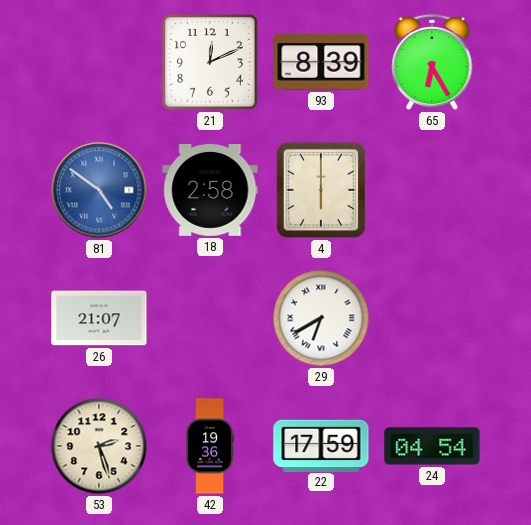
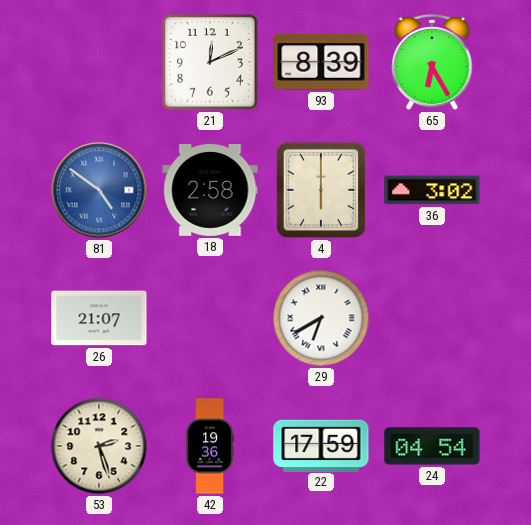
36: none -> 3:02
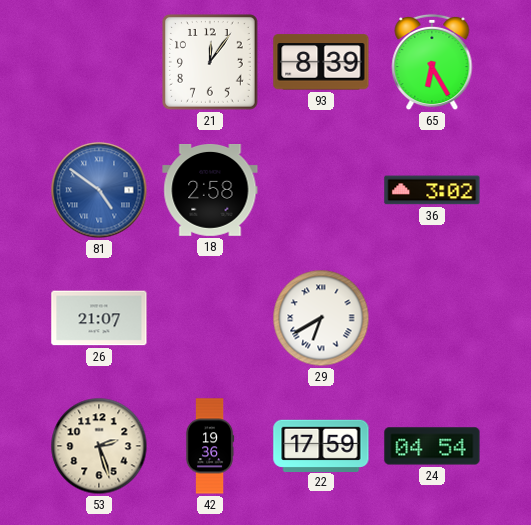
21: 12:11 -> 12:06
4: 6:00 -> none
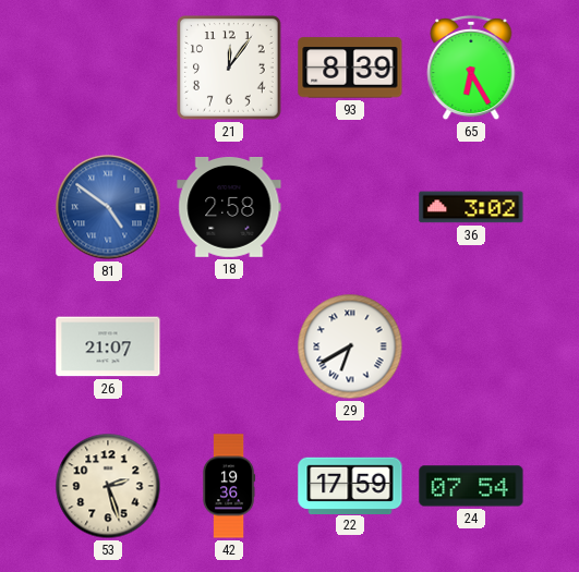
24: 04:54 -> 07:54
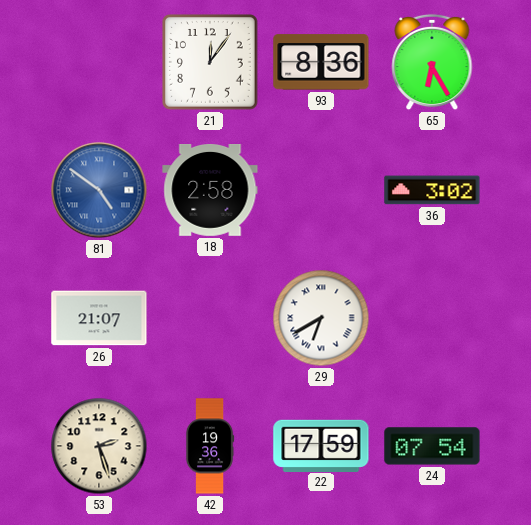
93: 8:39 -> 8:36
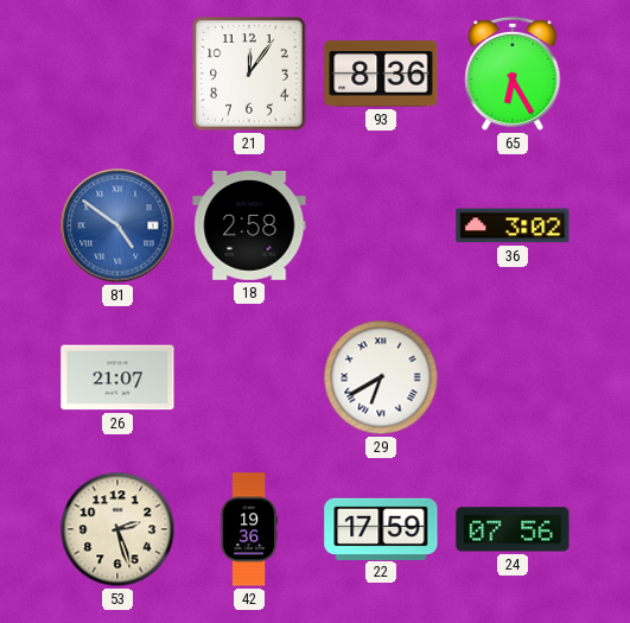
24: 07:54 -> 07:56
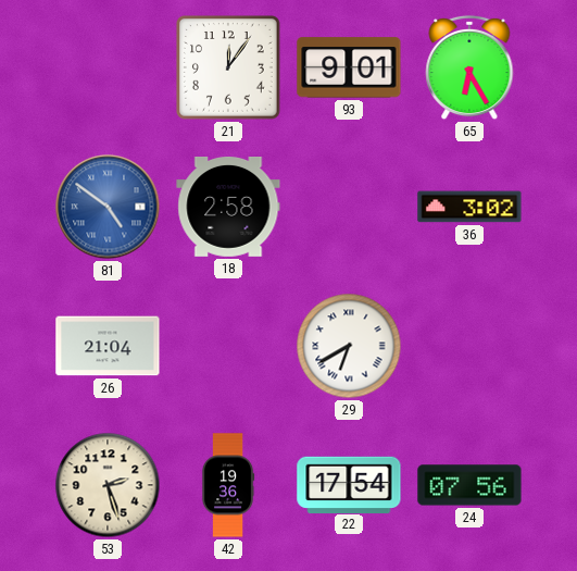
93: 8:36 -> 9:01
26: 21:07 -> 21:04
22: 17:59 -> 17:54
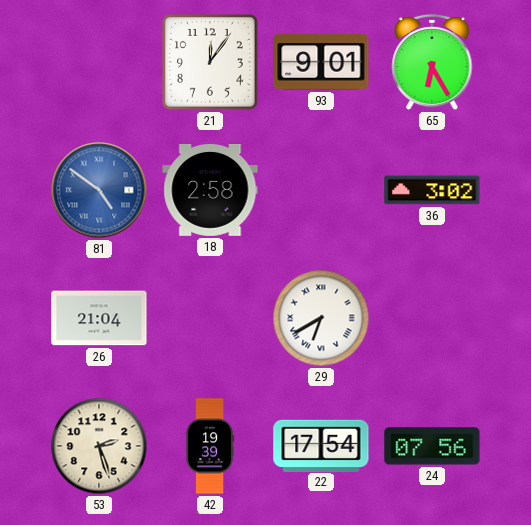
42: 19:36 -> 19:39
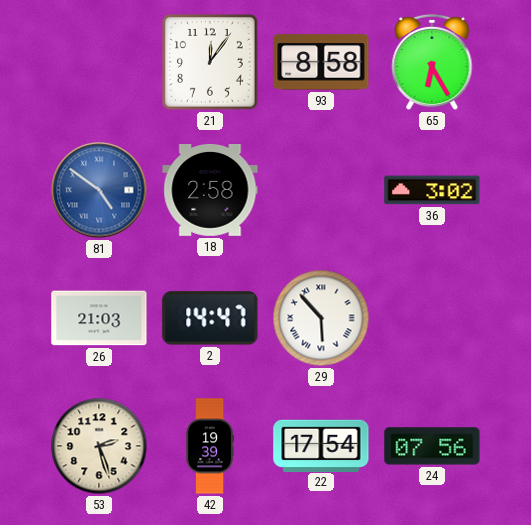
93: 9:01 -> 8:58
26: 21:04 -> 21:03
2: none -> 14:47
29: 6:40 -> 5:53
